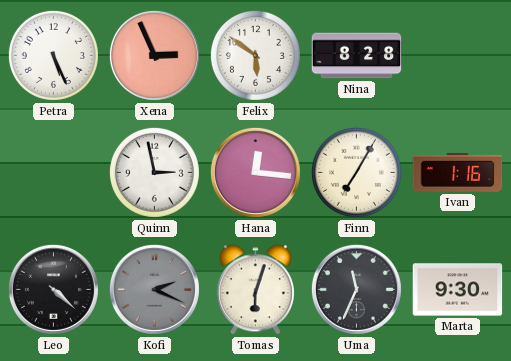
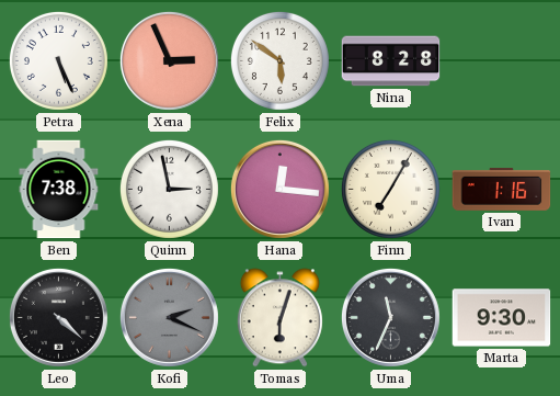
Ben: none -> 7:38
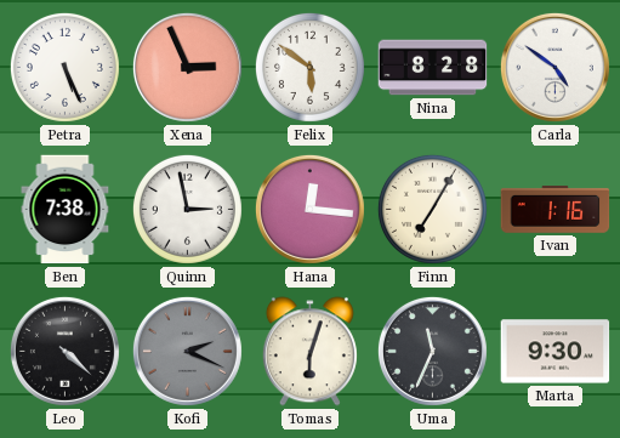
Carla: none -> 4:51
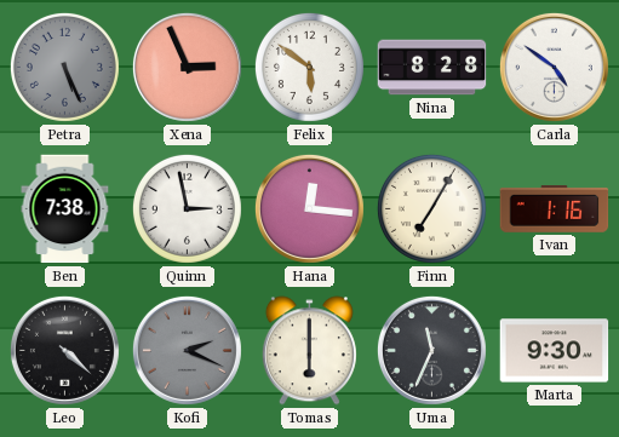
Petra dial: white -> grey
Tomas: 6:03 -> 6:00
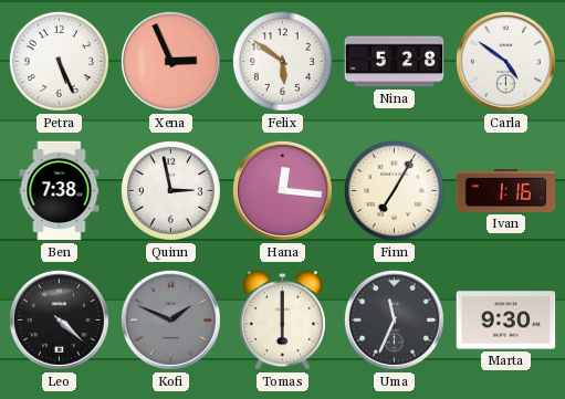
Petra dial: grey -> white
Nina: 8:28 -> 5:28
Kofi: 2:19 -> 1:49
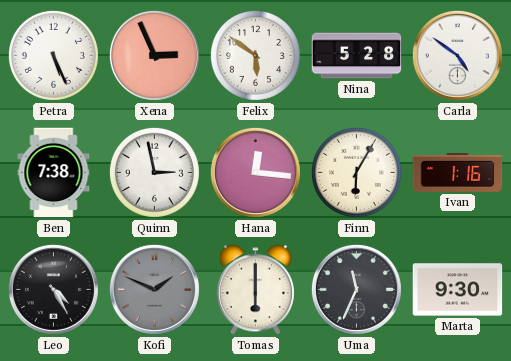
Finn: 7:05 -> 6:05
Leo: 4:22 -> 4:25
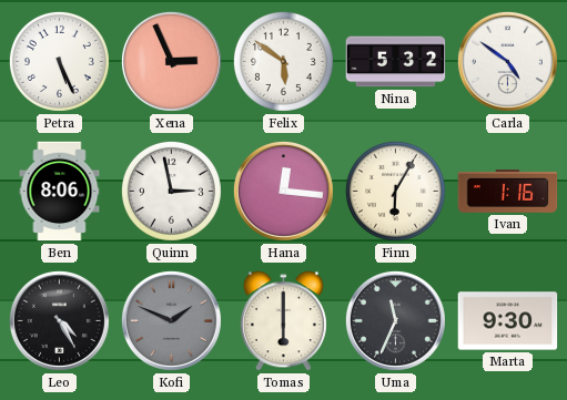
Nina: 5:28 -> 5:32
Ben: 7:38 -> 8:06
